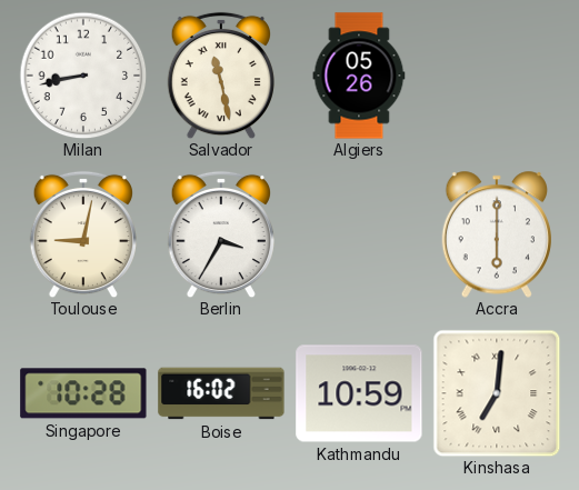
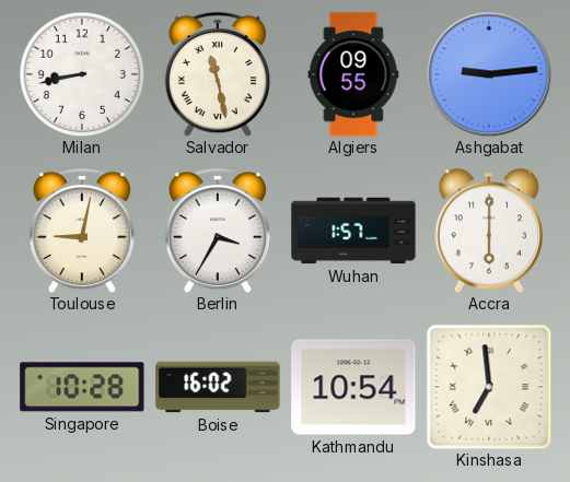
Algiers: 05:26 -> 09:55
Ashgabat: none -> 9:14
Wuhan: none -> 1:57
Kathmandu: 10:59 -> 10:54
Kinshasa: 7:01 -> 6:59
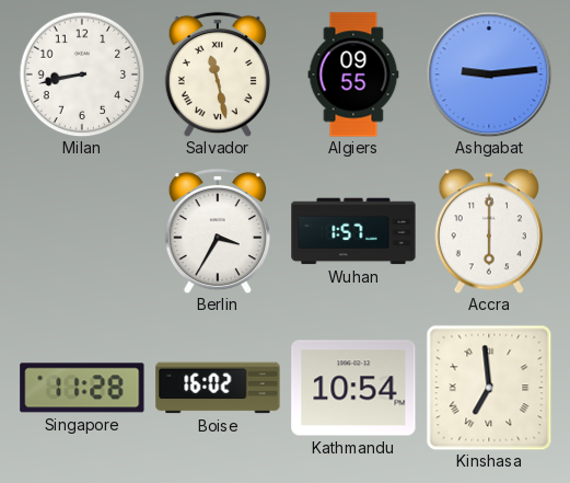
Toulouse: 9:02 -> none
Singapore: 10:28 -> 11:28
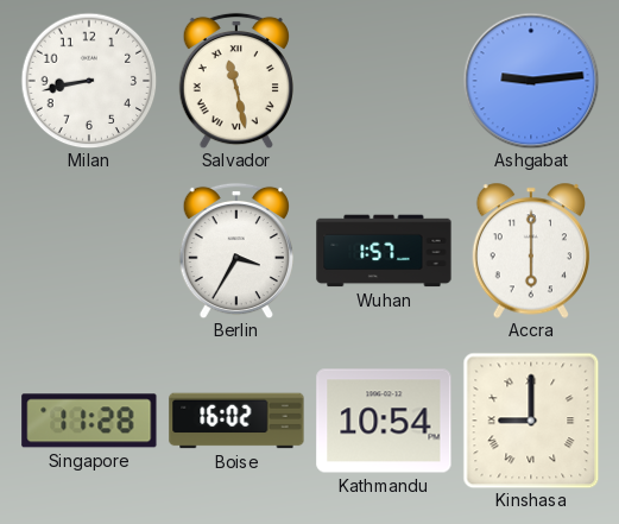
Algiers: 09:55 -> none
Kinshasa: 6:59 -> 9:00
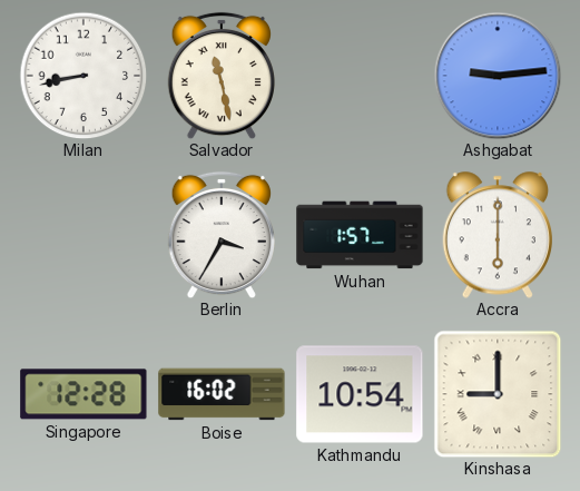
Singapore: 11:28 -> 12:28
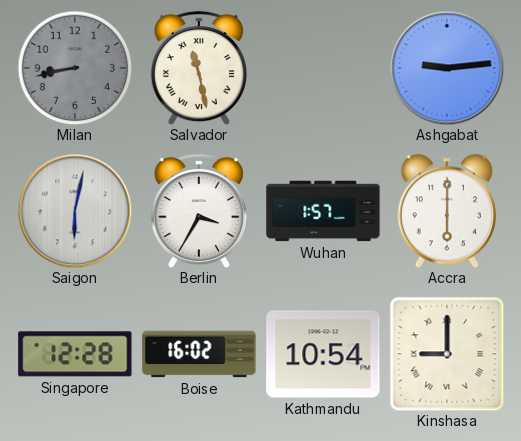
Milan dial: white -> grey
Saigon: none -> 6:02
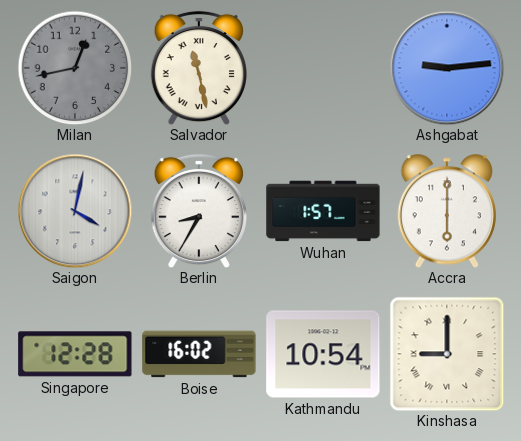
Milan: 8:43 -> 12:43
Saigon: 6:02 -> 4:02
Berlin: 3:35 -> 8:35
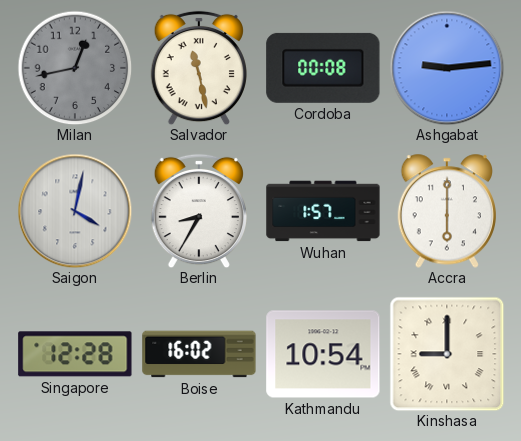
Cordoba: none -> 00:08
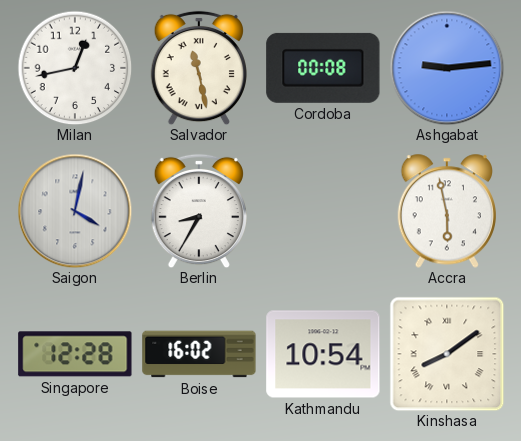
Milan dial: grey -> white
Wuhan: 1:57 -> none
Accra: 6:00 -> 5:58
Kinshasa: 9:00 -> 8:09
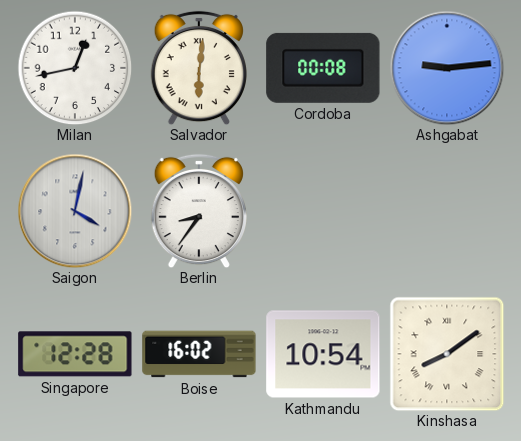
Salvador: 11:28 -> 6:01
Berlin: 8:35 -> 8:36
Accra: 5:58 -> none
